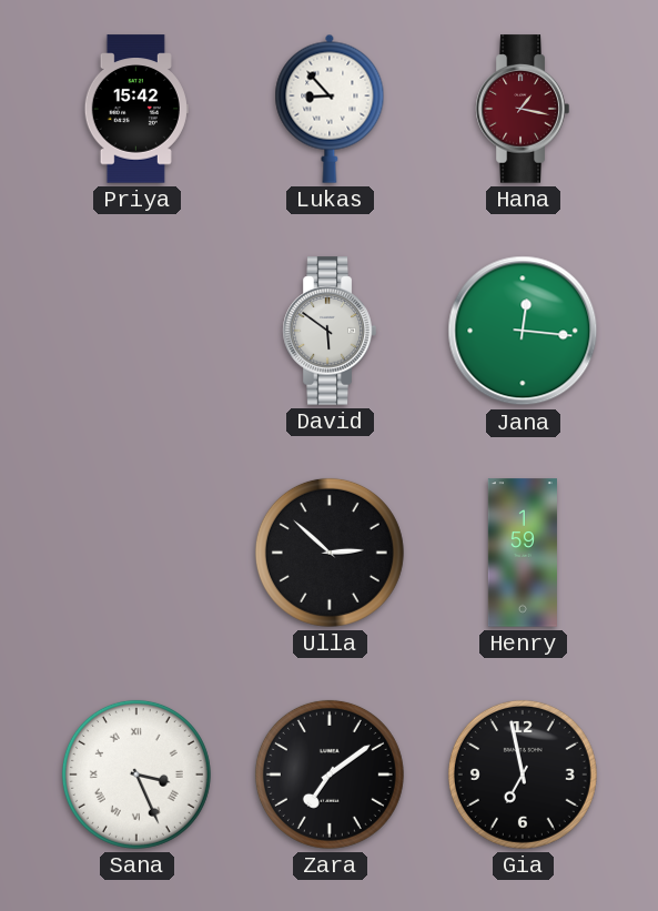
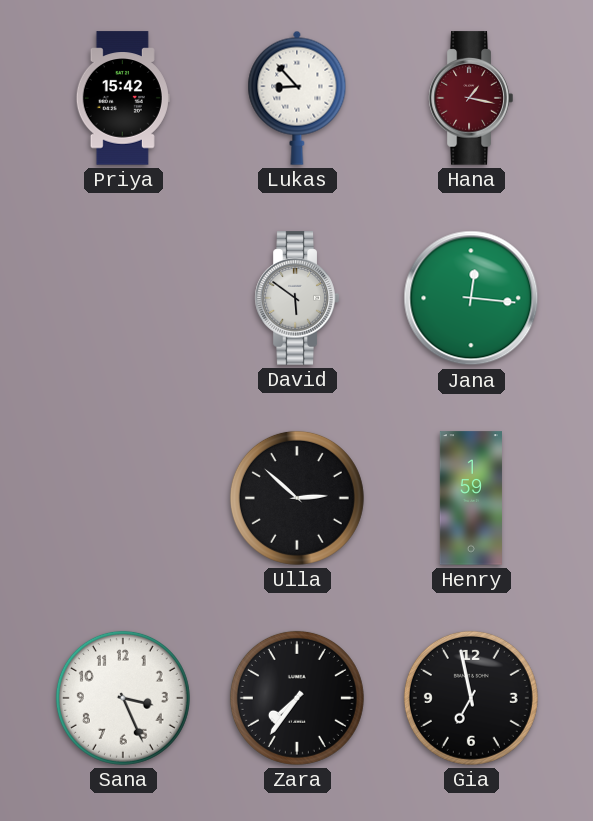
Sana numerals: Roman -> Arabic
Zara: 7:09 -> 7:36
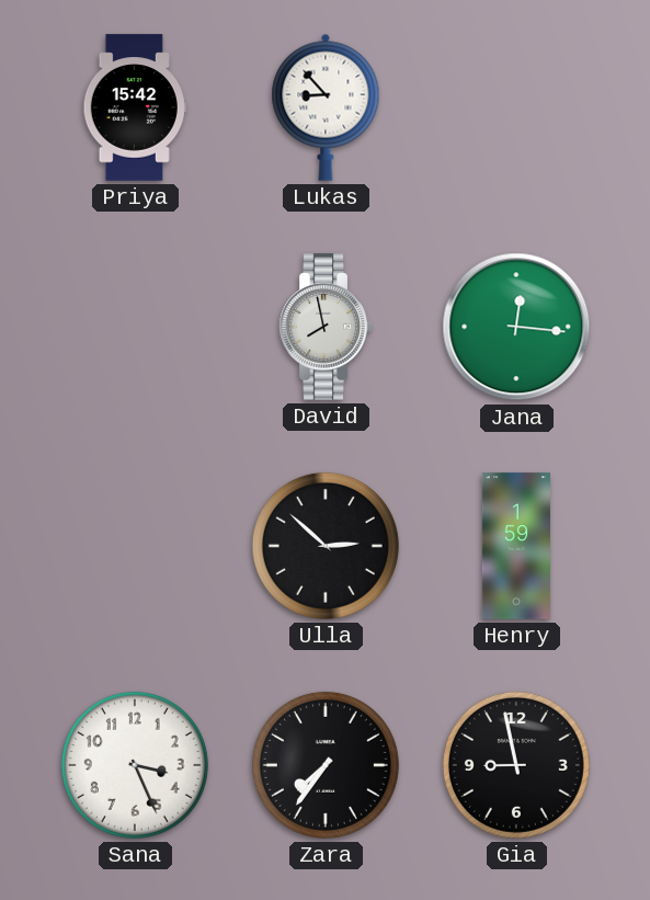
Hana: 1:17 -> none
David: 5:51 -> 7:58
Gia: 6:58 -> 8:58
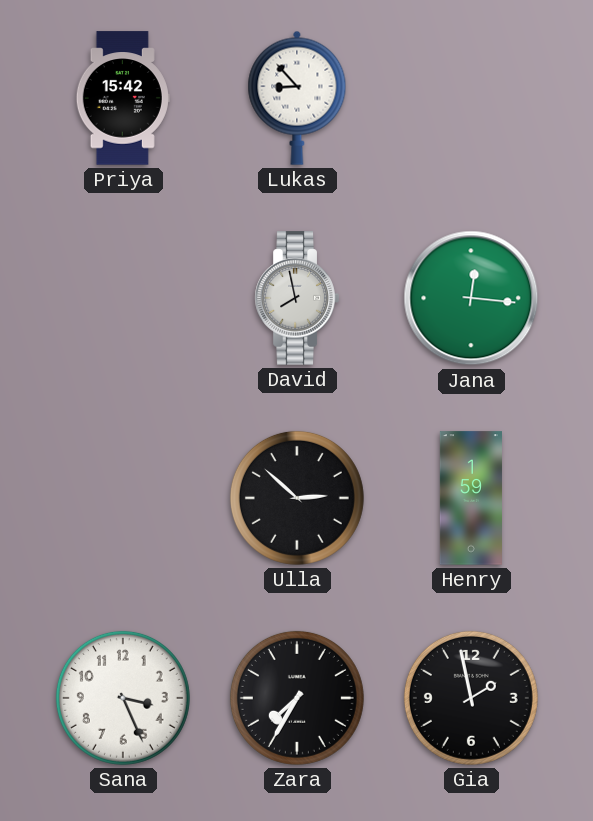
Zara: 7:36 -> 7:35
Gia: 8:58 -> 1:58
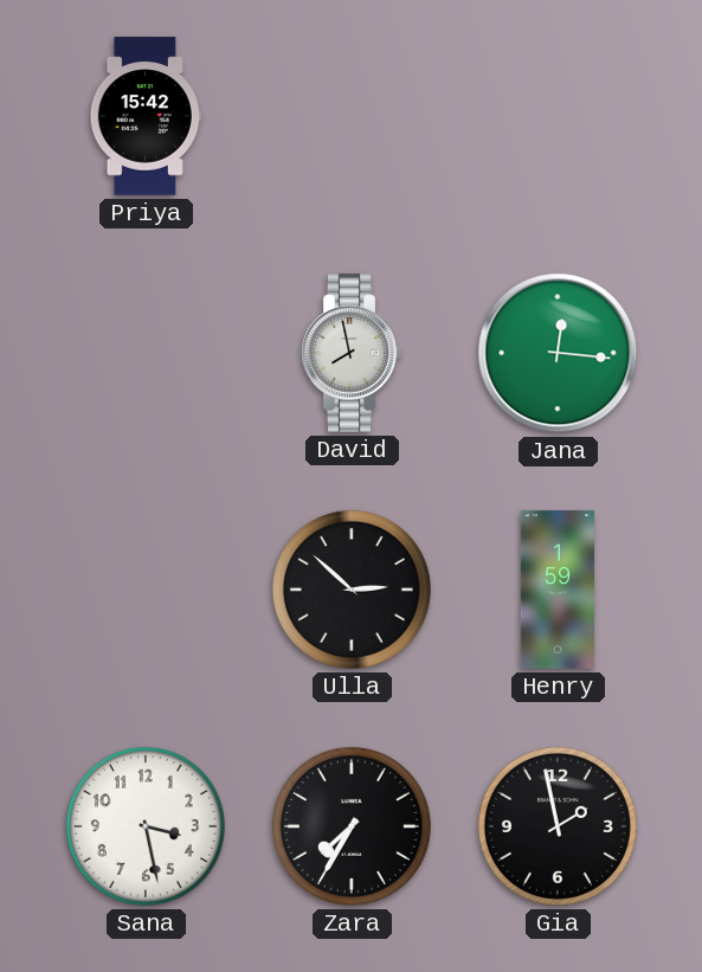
Lukas: 8:53 -> none
Sana: 3:26 -> 3:28
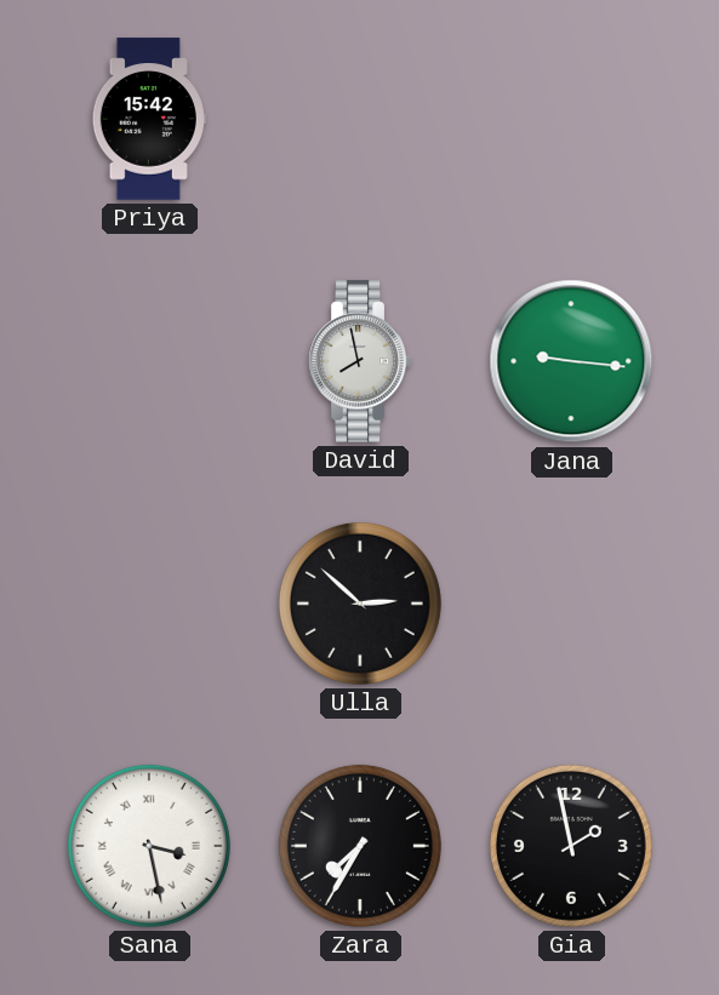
Jana: 12:16 -> 9:16
Henry: 1:59 -> none
Sana numerals: Arabic -> Roman
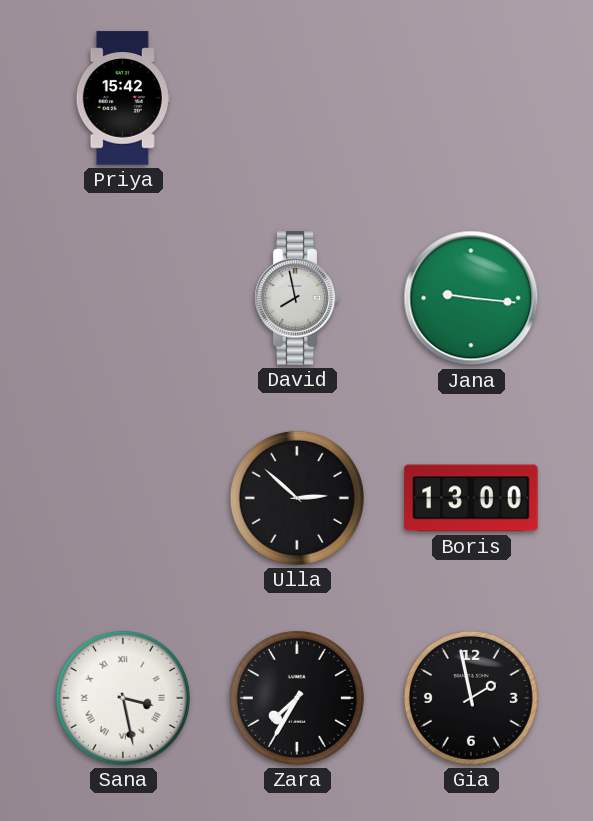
Boris: none -> 13:00
